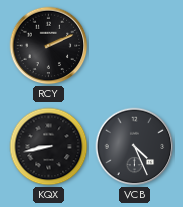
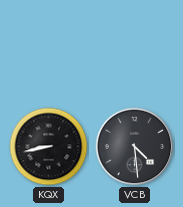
RCY: 2:11 -> none
VCB: 4:26 -> 4:29
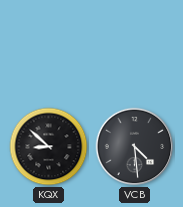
KQX: 8:43 -> 8:52
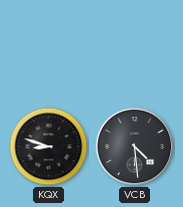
KQX: 8:52 -> 8:48
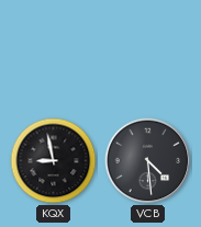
KQX: 8:48 -> 8:58
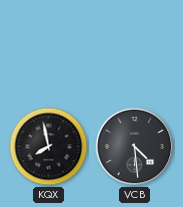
KQX: 8:58 -> 7:58
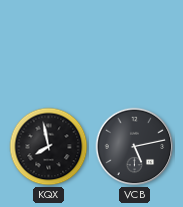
VCB: 4:29 -> 5:13
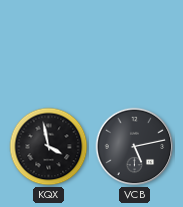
KQX: 7:58 -> 3:58
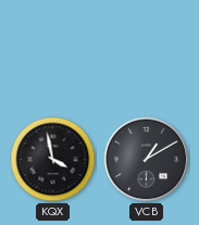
VCB: 5:13 -> 1:10
